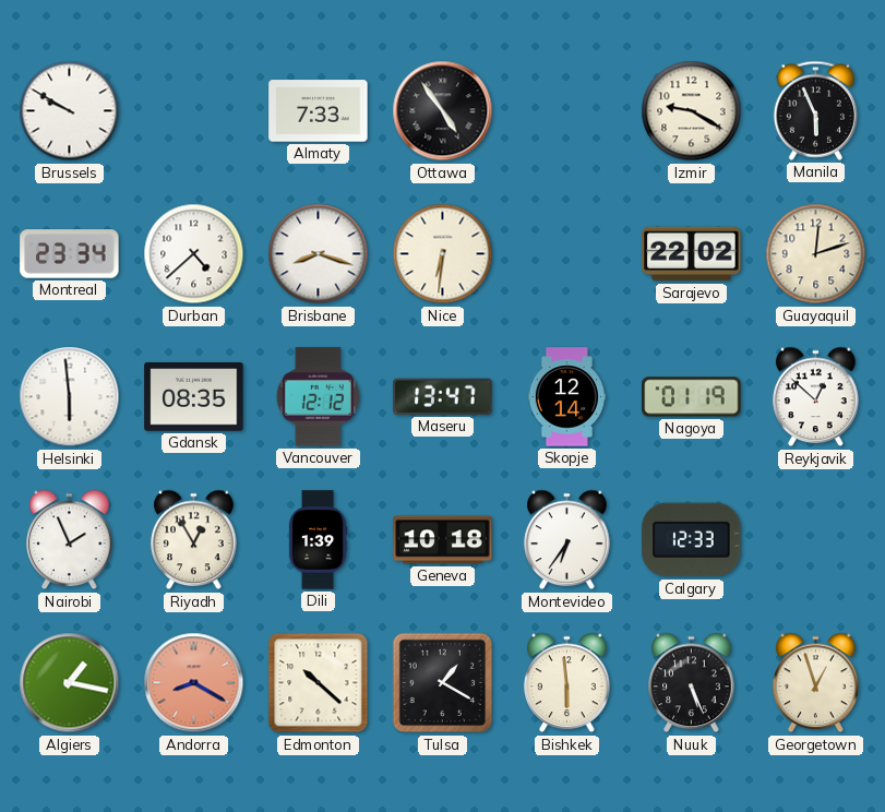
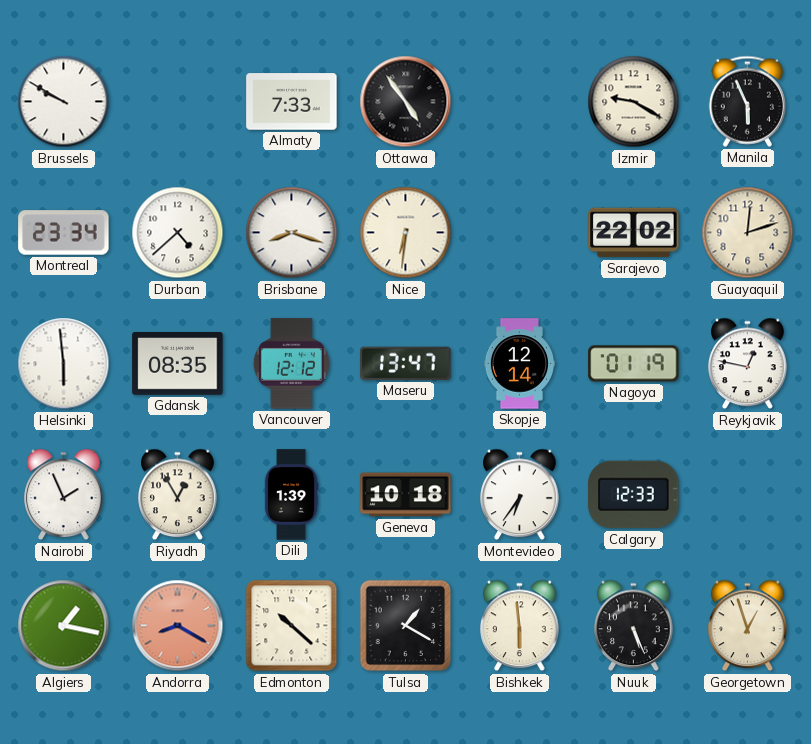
Reykjavik: 12:52 -> 12:47
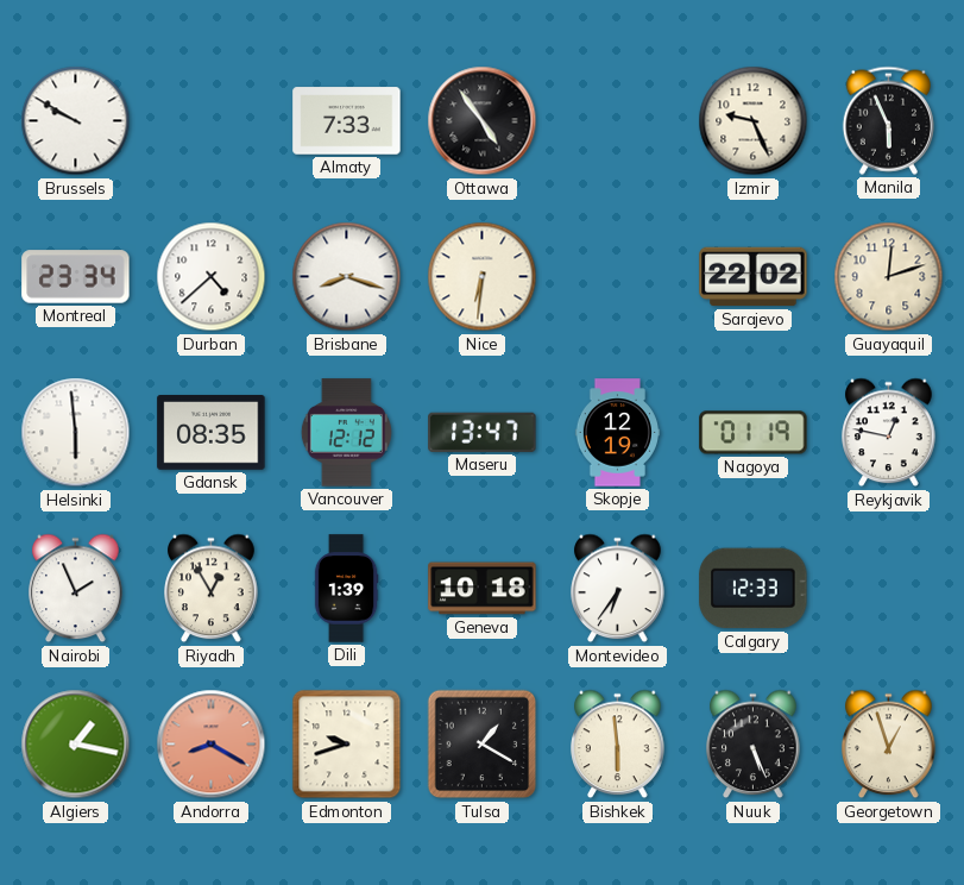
Izmir: 9:20 -> 9:26
Skopje: 12:14 -> 12:19
Edmonton: 10:22 -> 9:42
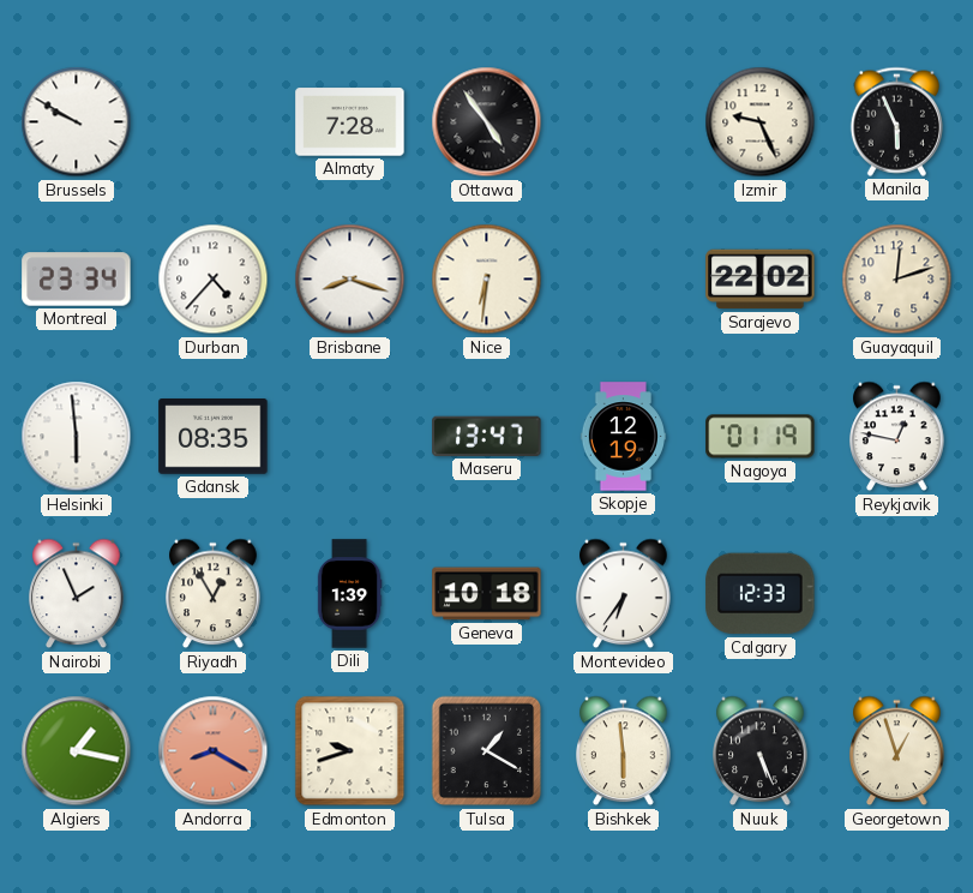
Almaty: 7:33 -> 7:28
Durban: 4:38 -> 4:37
Vancouver: 12:12 -> none
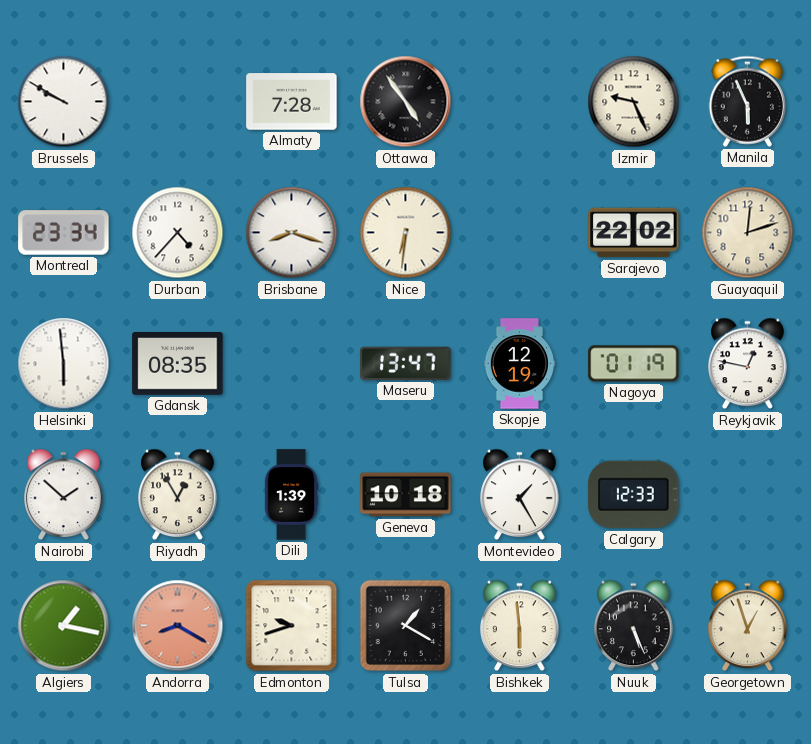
Nairobi: 1:56 -> 1:52
Montevideo: 6:36 -> 1:25
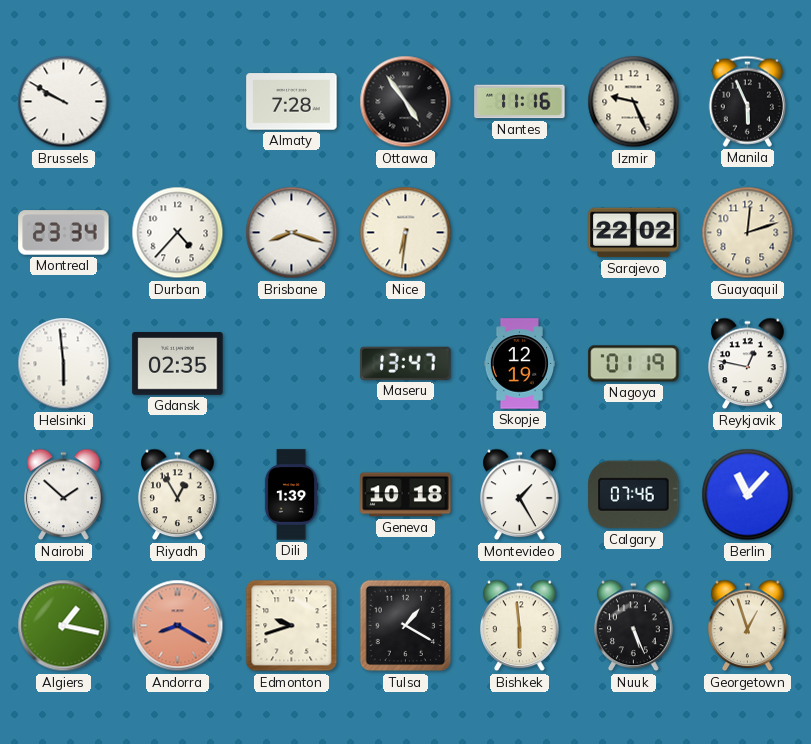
Nantes: none -> 11:16
Gdansk: 08:35 -> 02:35
Calgary: 12:33 -> 07:46
Berlin: none -> 11:07
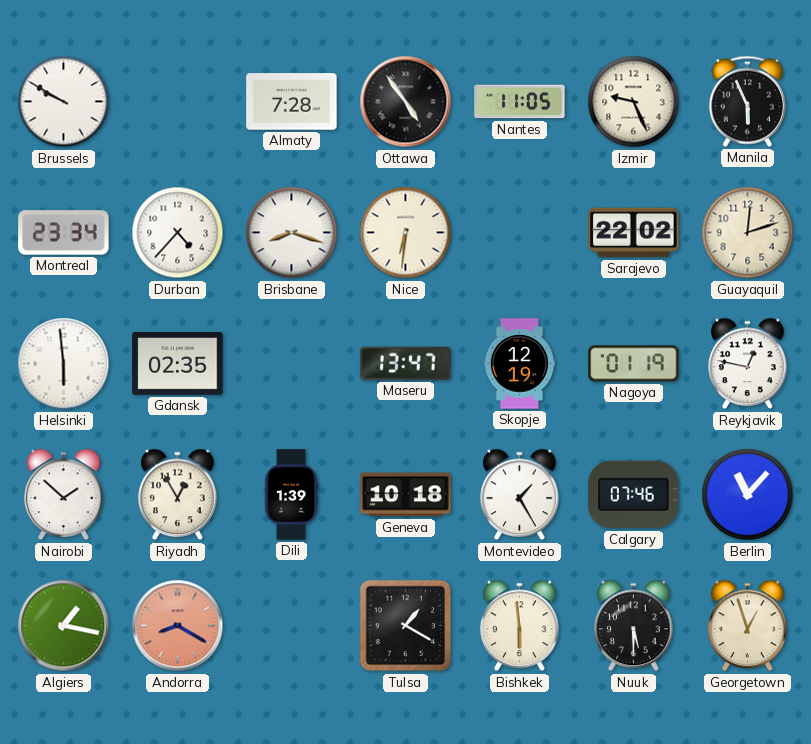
Nantes: 11:16 -> 11:05
Edmonton: 9:42 -> none
Nuuk: 5:26 -> 5:30
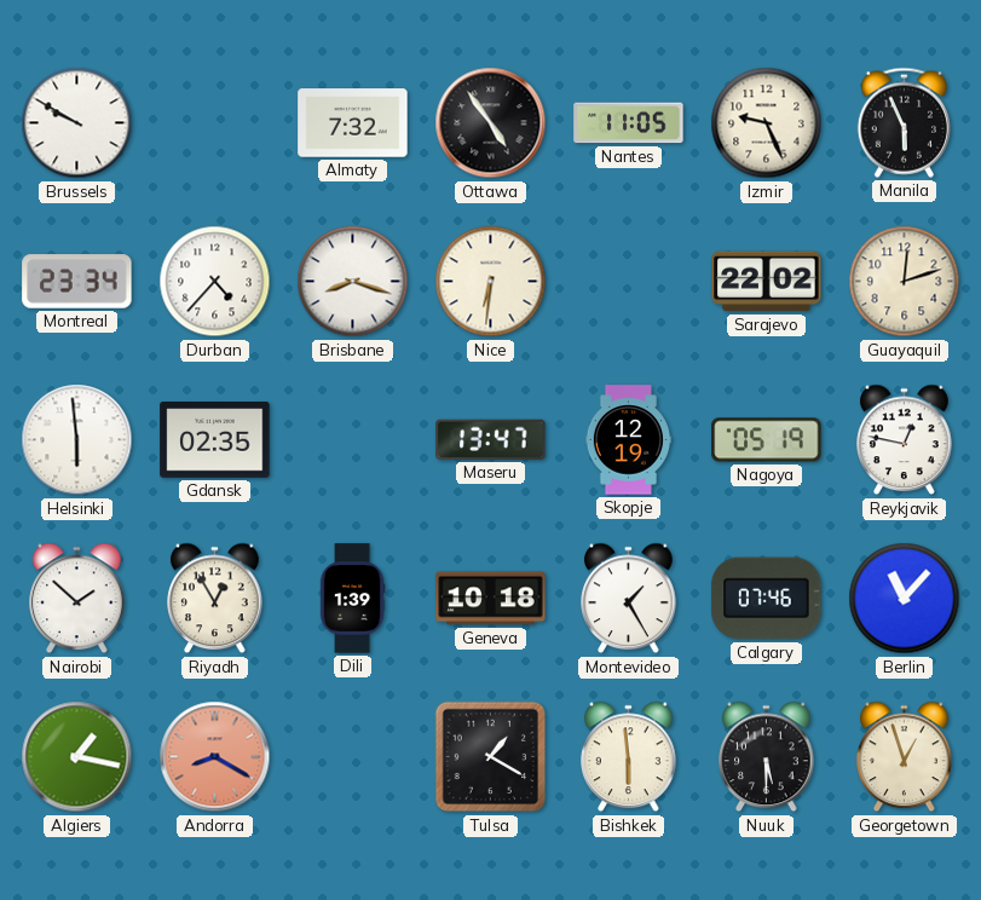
Almaty: 7:28 -> 7:32
Nagoya: 01:19 -> 05:19
